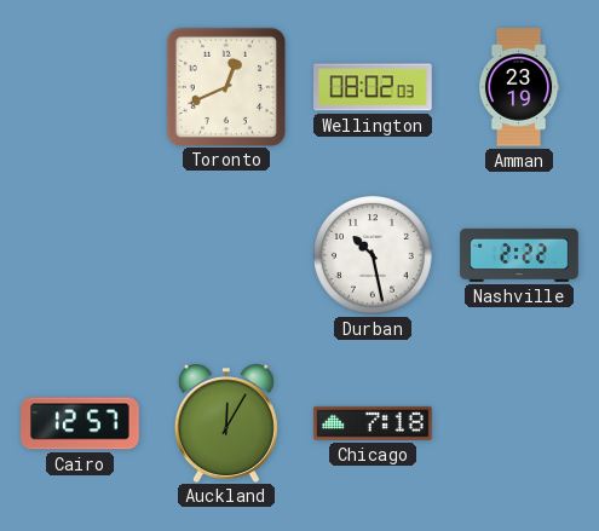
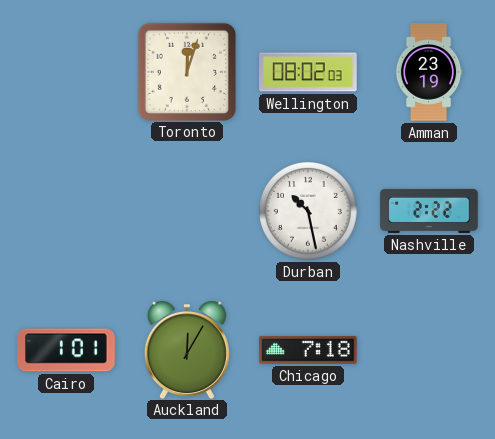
Toronto: 12:41 -> 12:03
Cairo: 12:57 -> 1:01
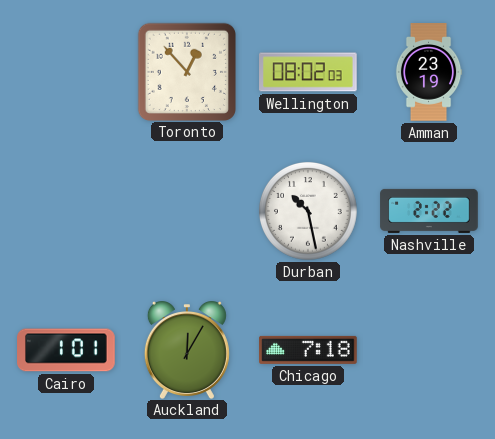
Toronto: 12:03 -> 12:53
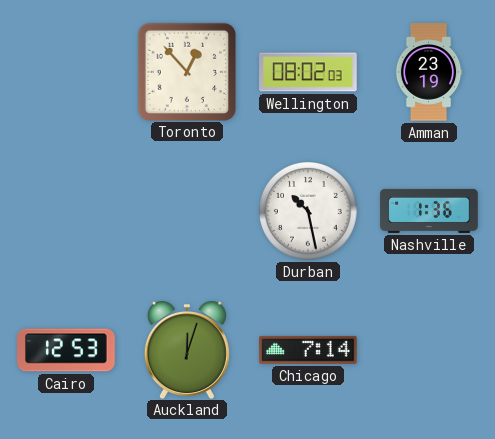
Nashville: 2:22 -> 1:36
Cairo: 1:01 -> 12:53
Auckland: 12:05 -> 12:03
Chicago: 7:18 -> 7:14
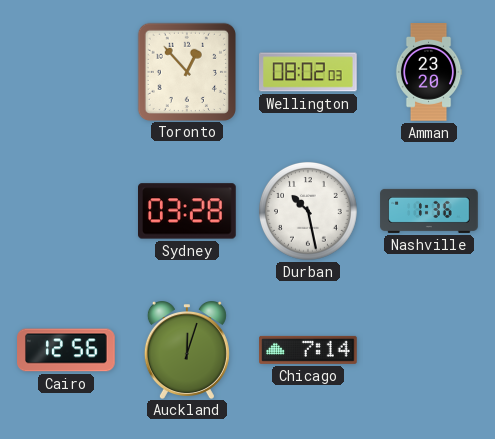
Amman: 23:19 -> 23:20
Sydney: none -> 03:28
Cairo: 12:53 -> 12:56
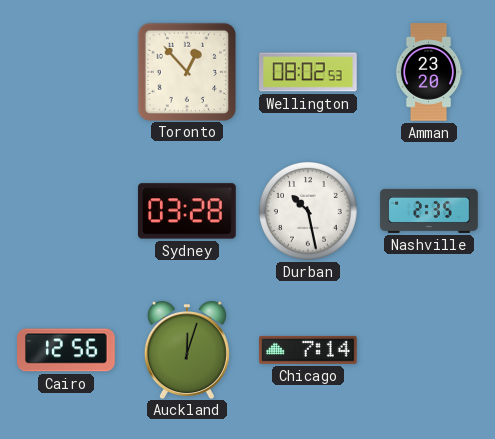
Wellington: 08:02:03 -> 08:02:53
Nashville: 1:36 -> 2:35
